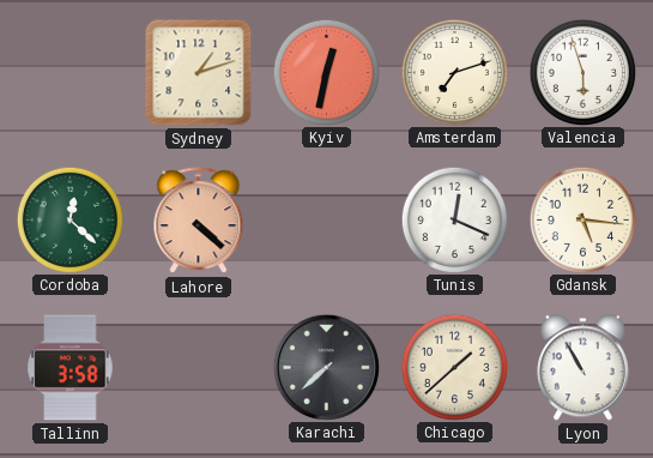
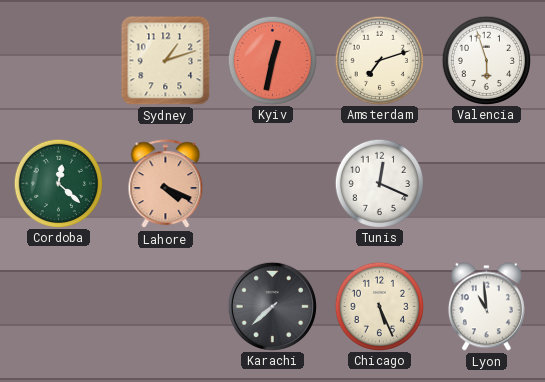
Lahore: 4:22 -> 4:19
Gdansk: 5:16 -> none
Tallinn: 3:58 -> none
Chicago: 1:38 -> 5:26
Lyon: 10:55 -> 10:59
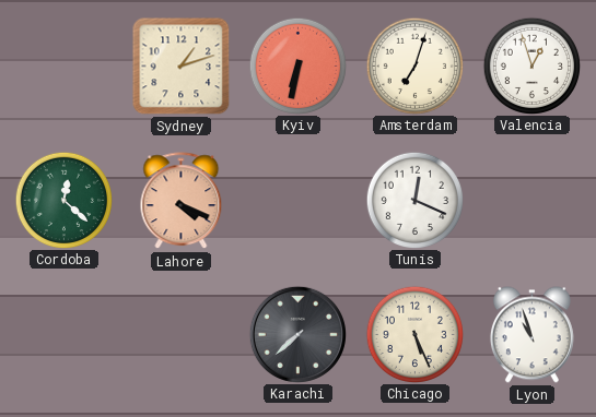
Kyiv: 12:32 -> 6:32
Amsterdam: 7:12 -> 7:03
Valencia: 5:57 -> 12:57
Lyon: 10:59 -> 10:57
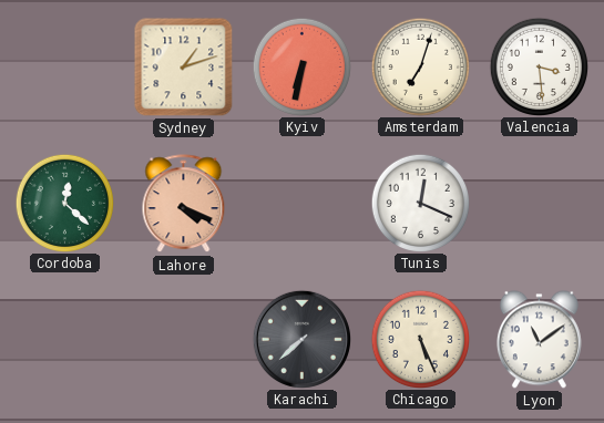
Valencia: 12:57 -> 3:29
Lyon: 10:57 -> 11:09
